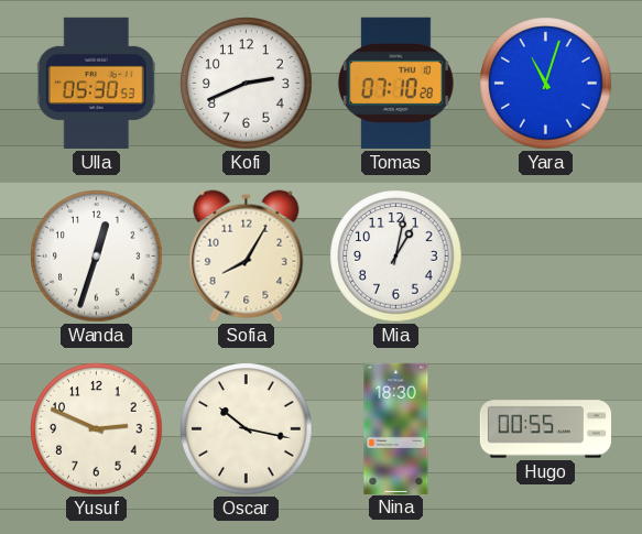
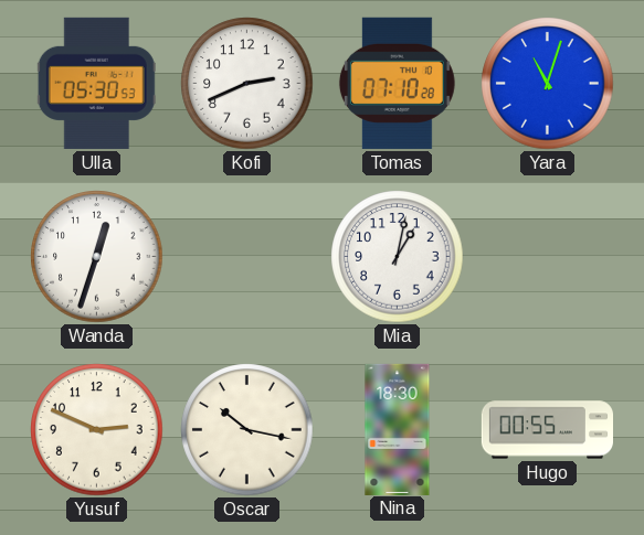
Sofia: 8:05 -> none
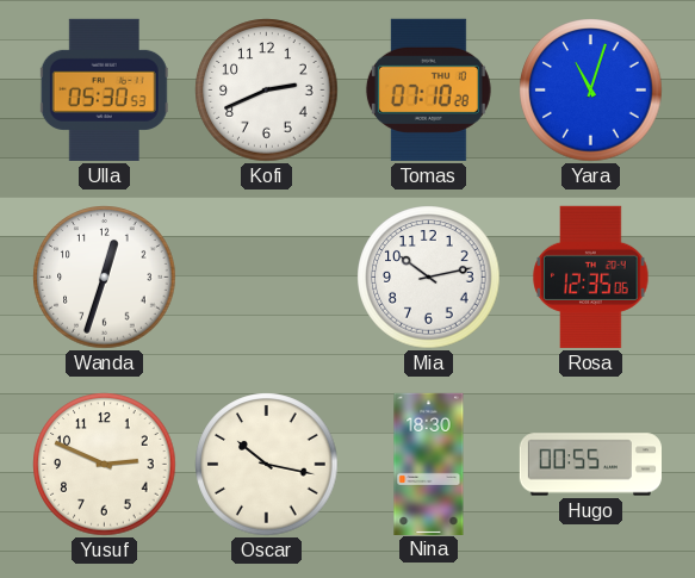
Mia: 1:02 -> 10:13
Rosa: none -> 12:35
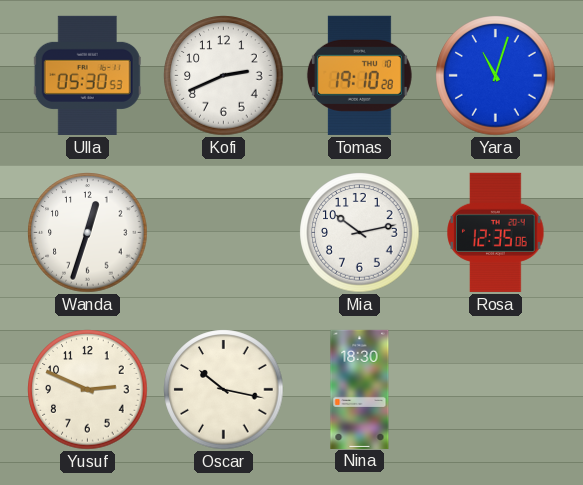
Tomas: 07:10 -> 19:10
Hugo: 00:55 -> none
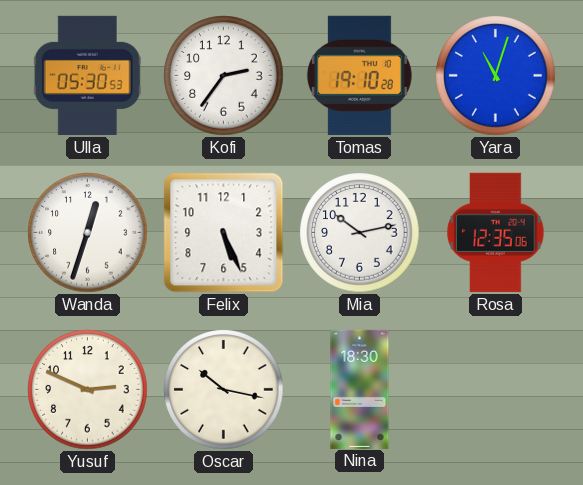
Kofi: 2:41 -> 2:36
Felix: none -> 5:26
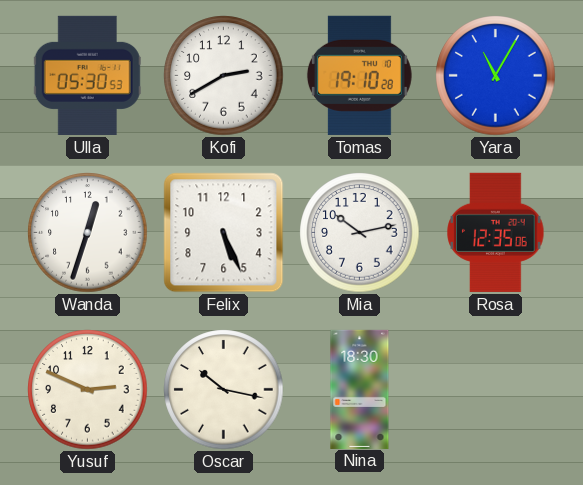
Kofi: 2:36 -> 2:40
Yara: 11:03 -> 11:05
